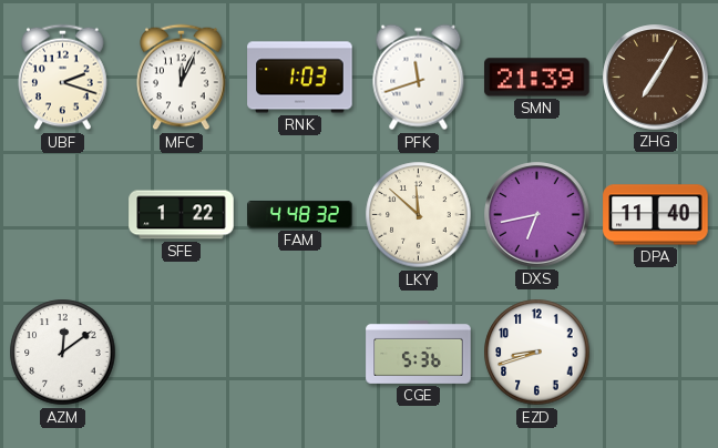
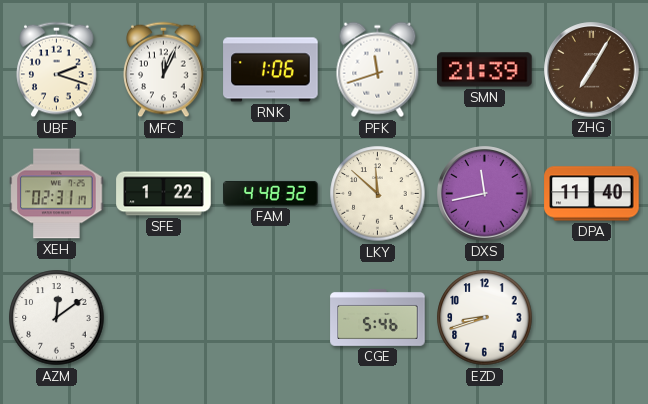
RNK: 1:03 -> 1:06
XEH: none -> 02:31
DXS: 6:43 -> 11:43
CGE: 5:36 -> 5:46
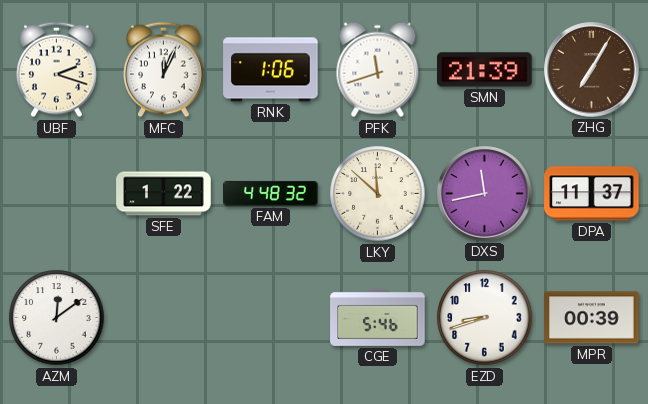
XEH: 02:31 -> none
DPA: 11:40 -> 11:37
MPR: none -> 00:39
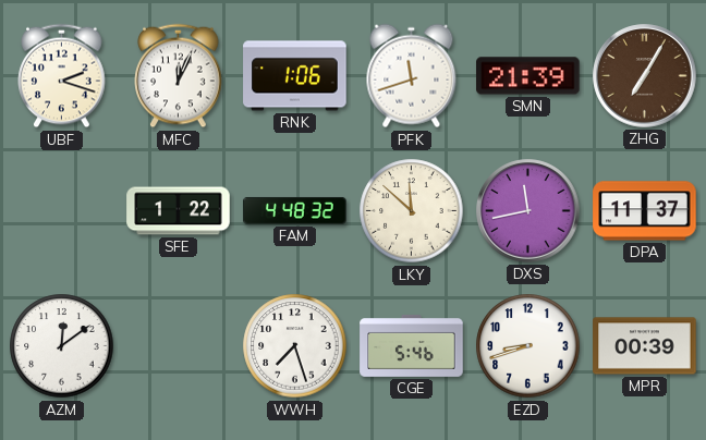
WWH: none -> 7:27
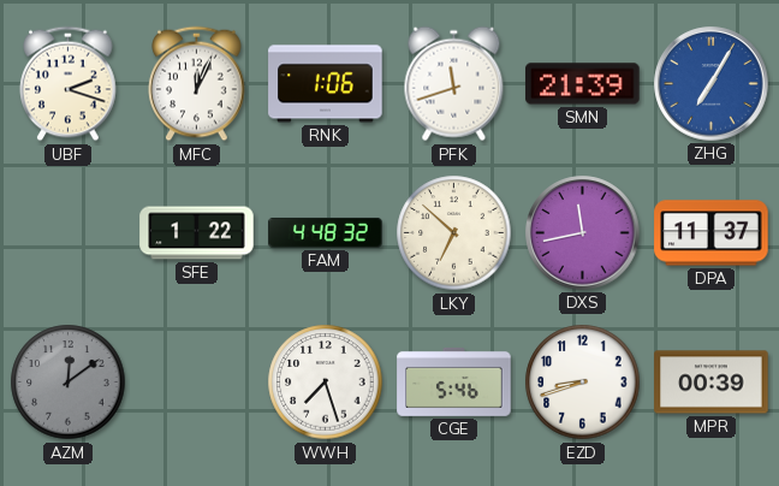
ZHG dial: brown -> blue
LKY: 11:52 -> 6:52
AZM dial: white -> grey
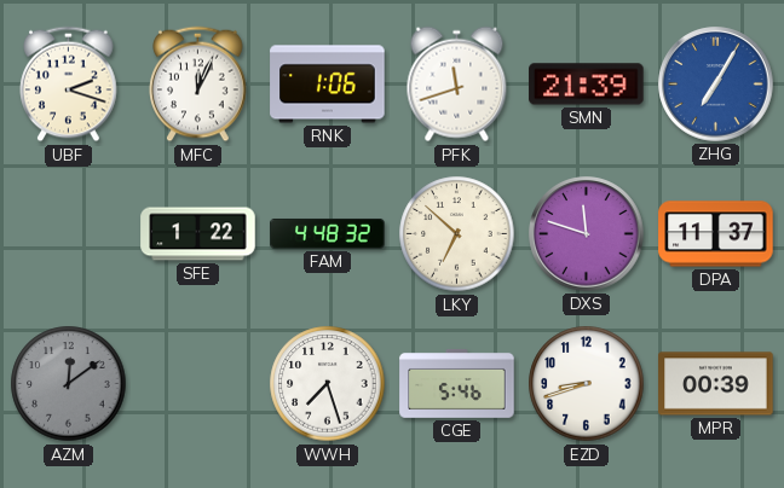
DXS: 11:43 -> 11:48
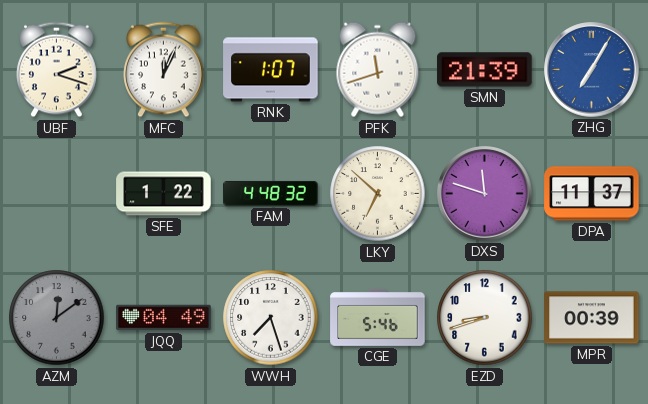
RNK: 1:06 -> 1:07
JQQ: none -> 04:49
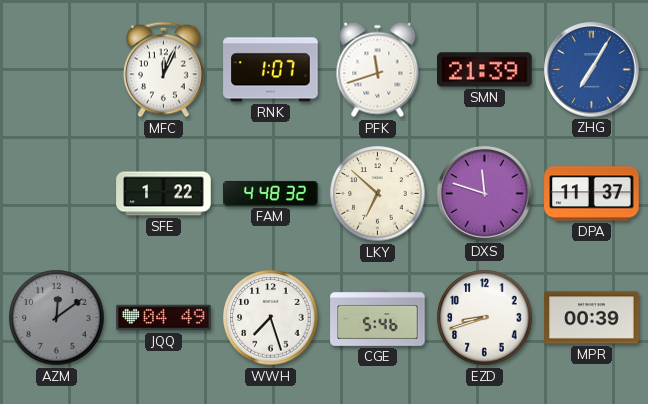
UBF: 2:18 -> none
